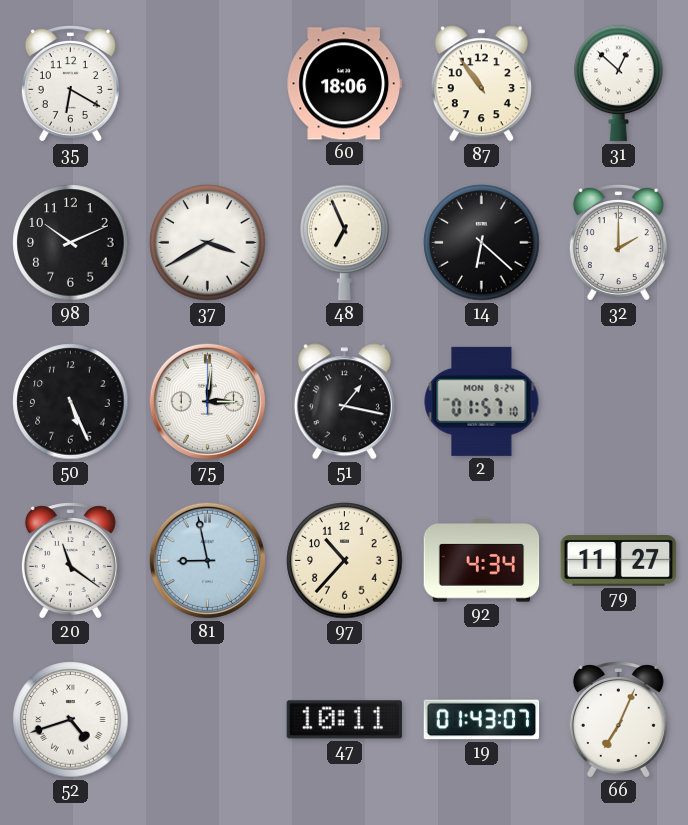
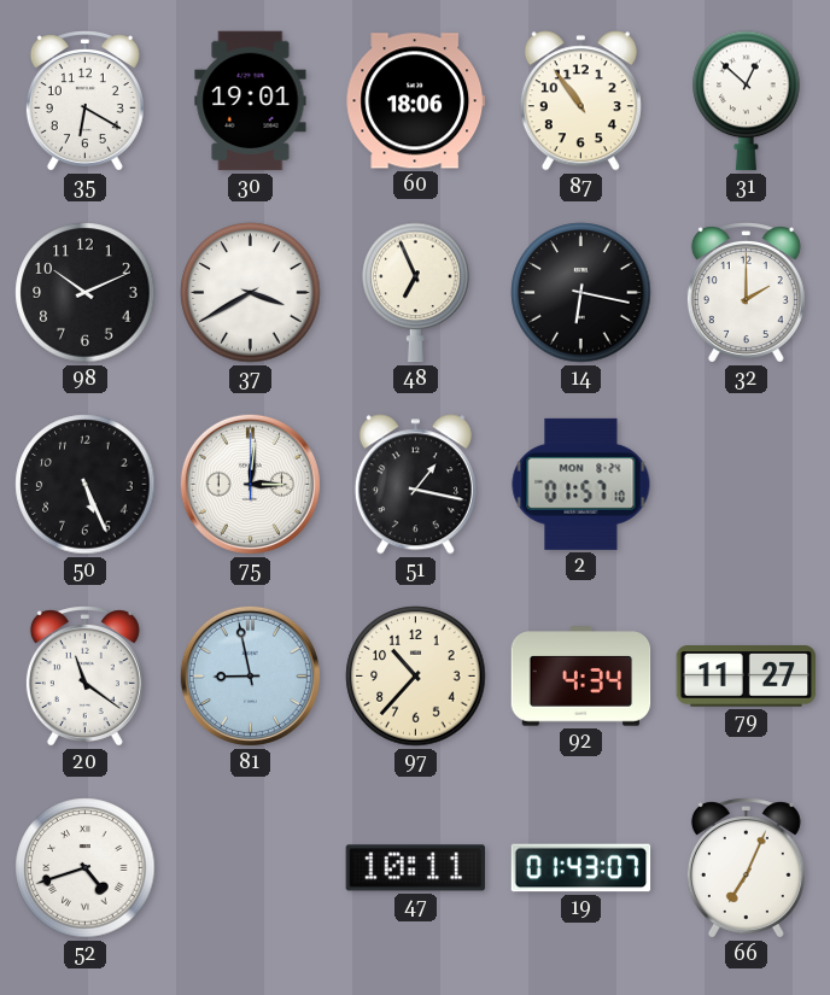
30: none -> 19:01
14: 6:22 -> 6:17
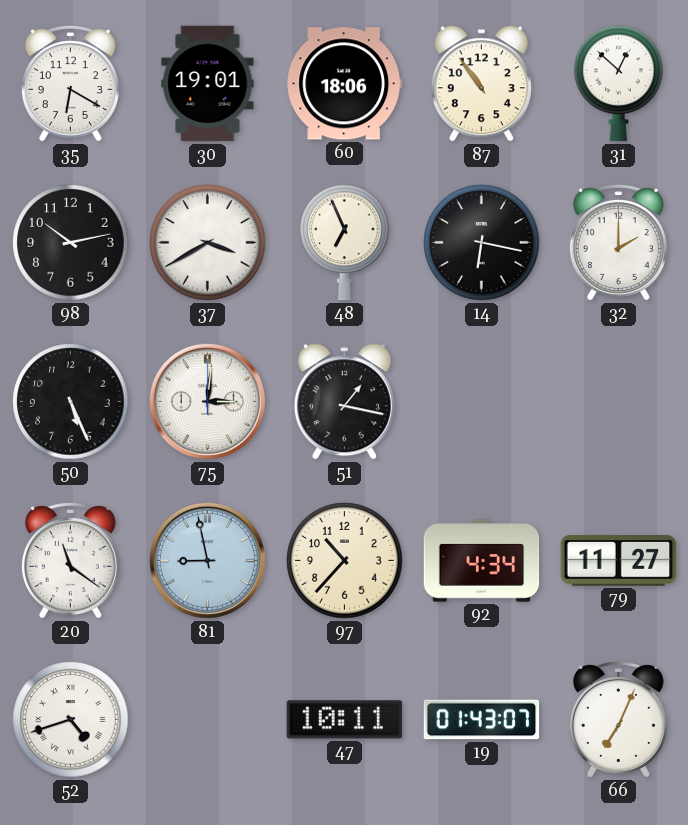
98: 10:11 -> 10:13
2: 01:57 -> none
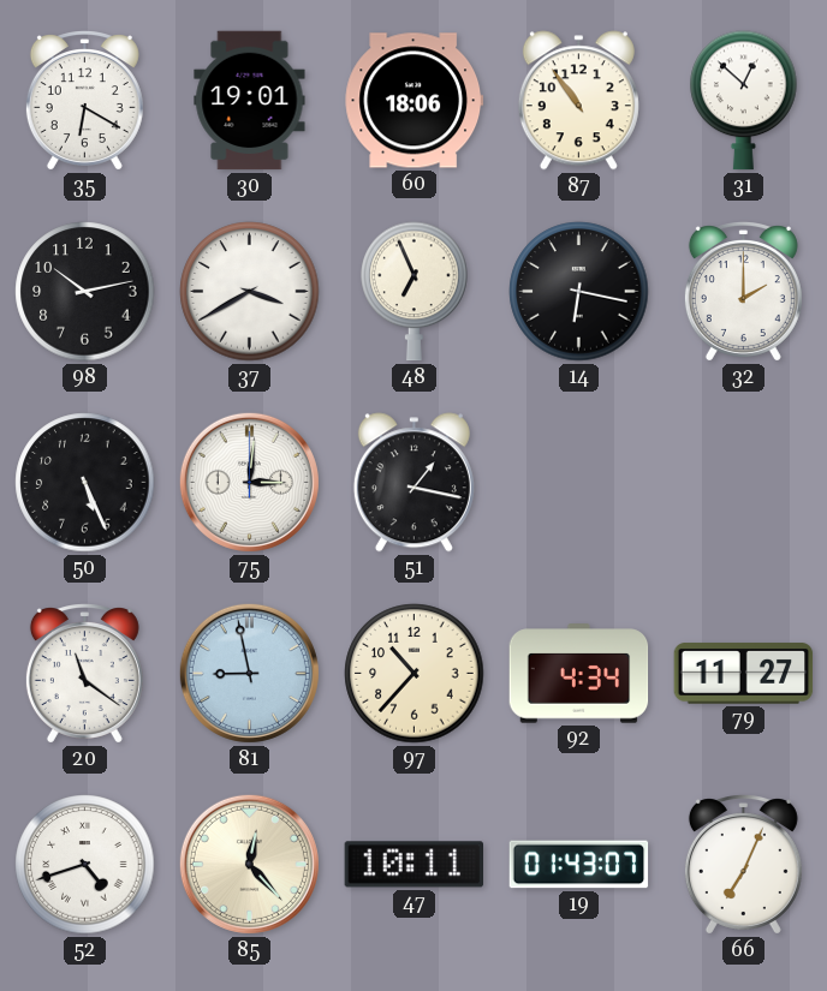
85: none -> 12:23
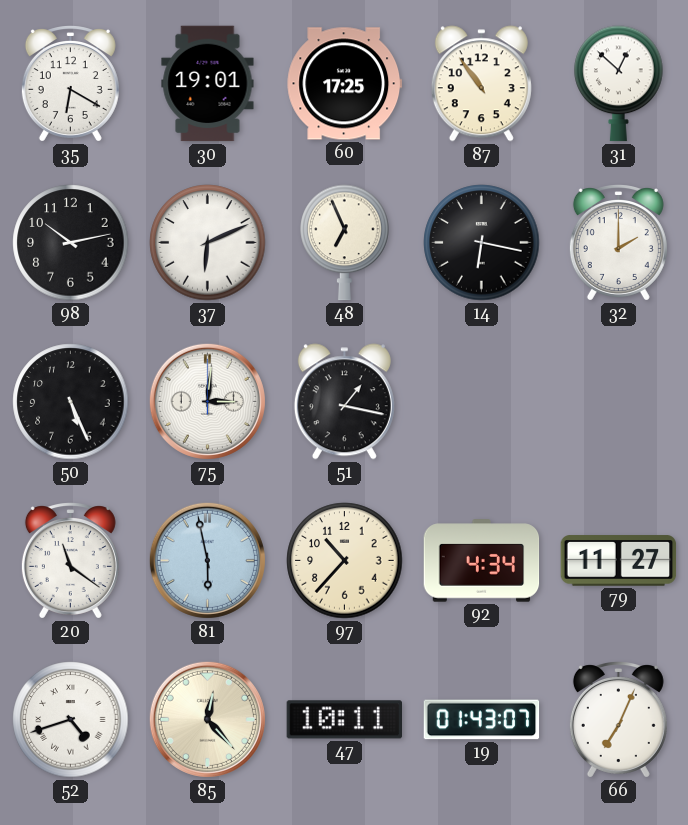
60: 18:06 -> 17:25
37: 3:40 -> 6:11
81: 8:58 -> 5:58
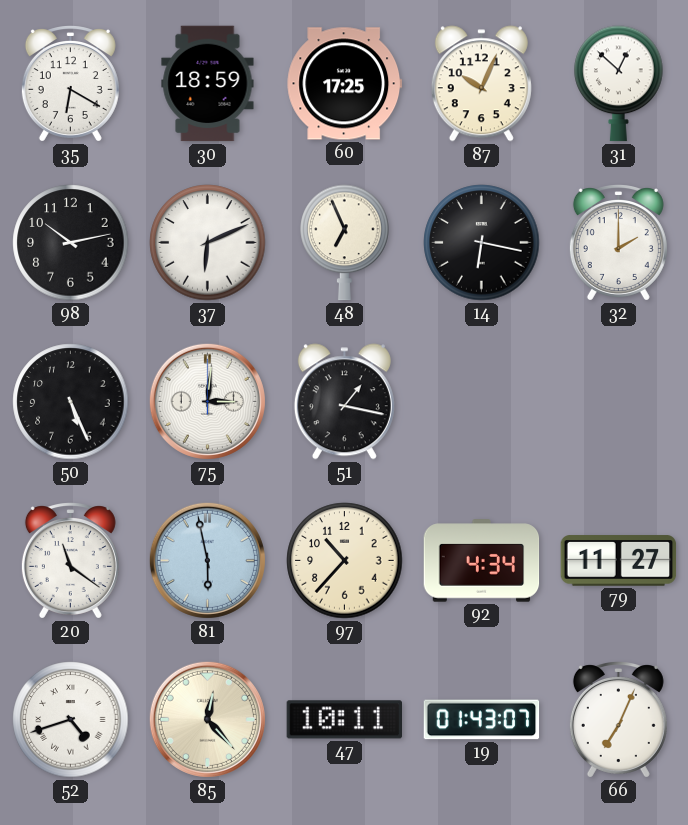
30: 19:01 -> 18:59
87: 10:54 -> 10:04
